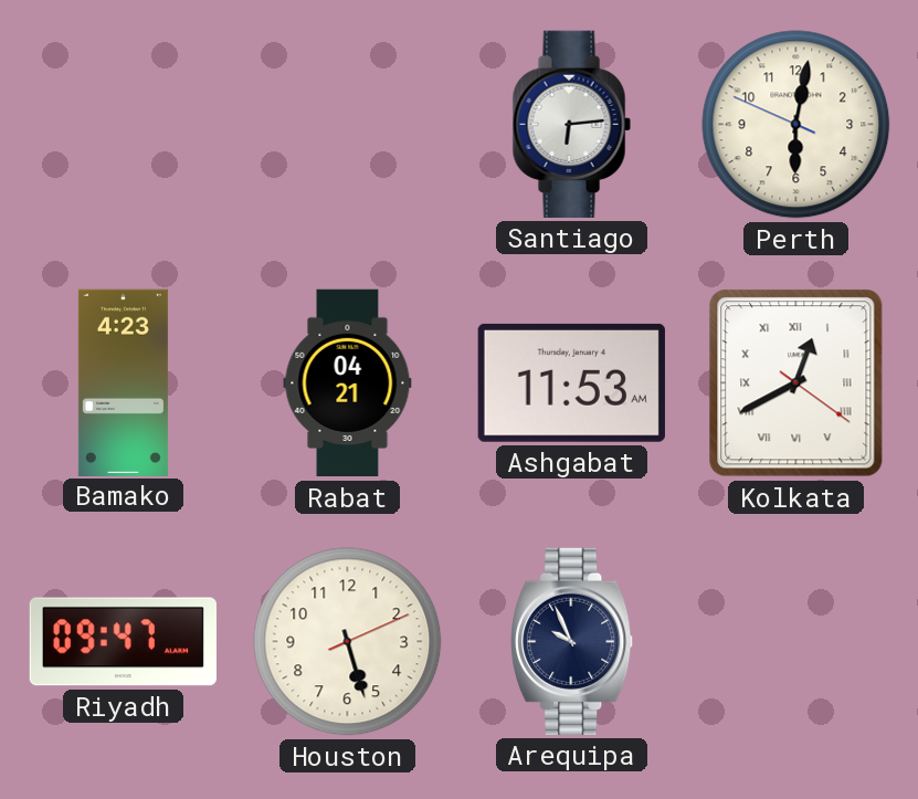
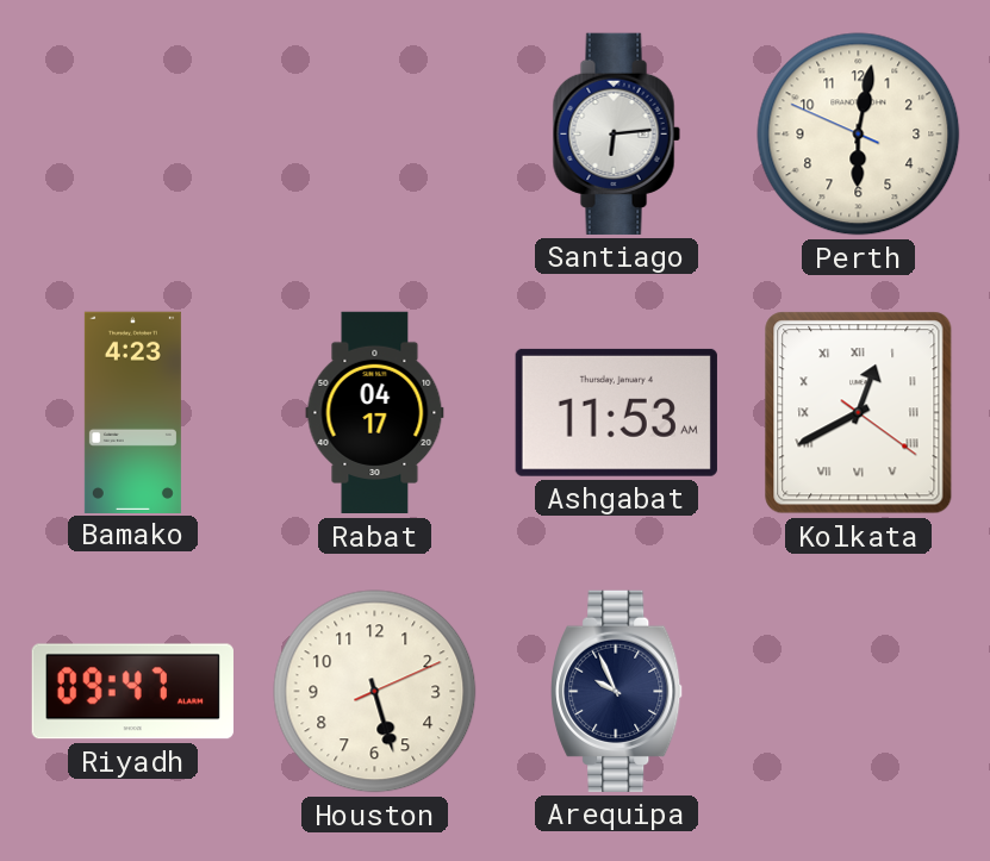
Rabat: 04:21 -> 04:17
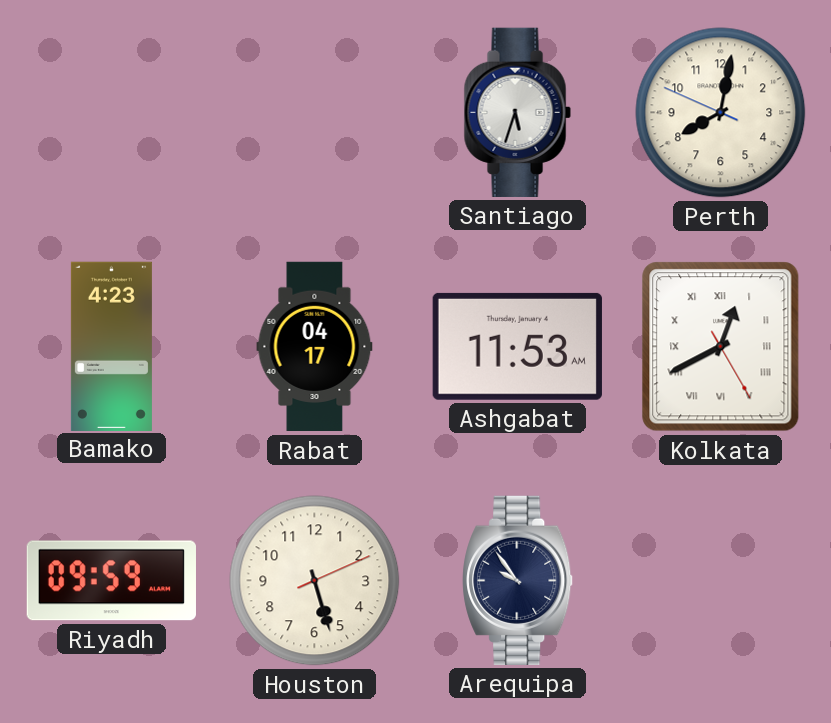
Santiago: 6:14 -> 5:33
Perth: 6:01 -> 8:01
Kolkata: 12:40:21 -> 12:40:25
Riyadh: 09:47 -> 09:59
Arequipa: 9:56 -> 9:54
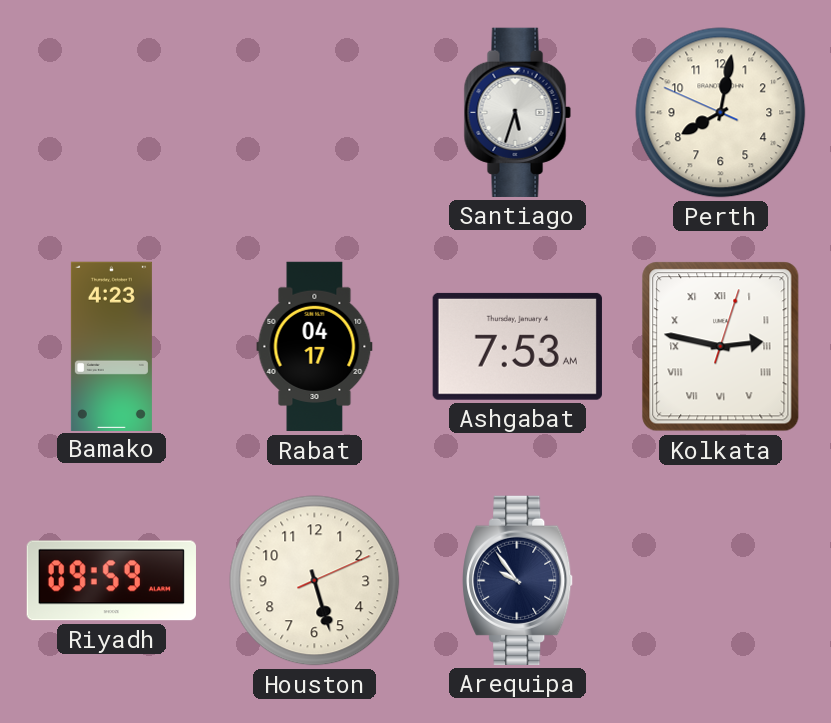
Ashgabat: 11:53 -> 7:53
Kolkata: 12:40 -> 2:47
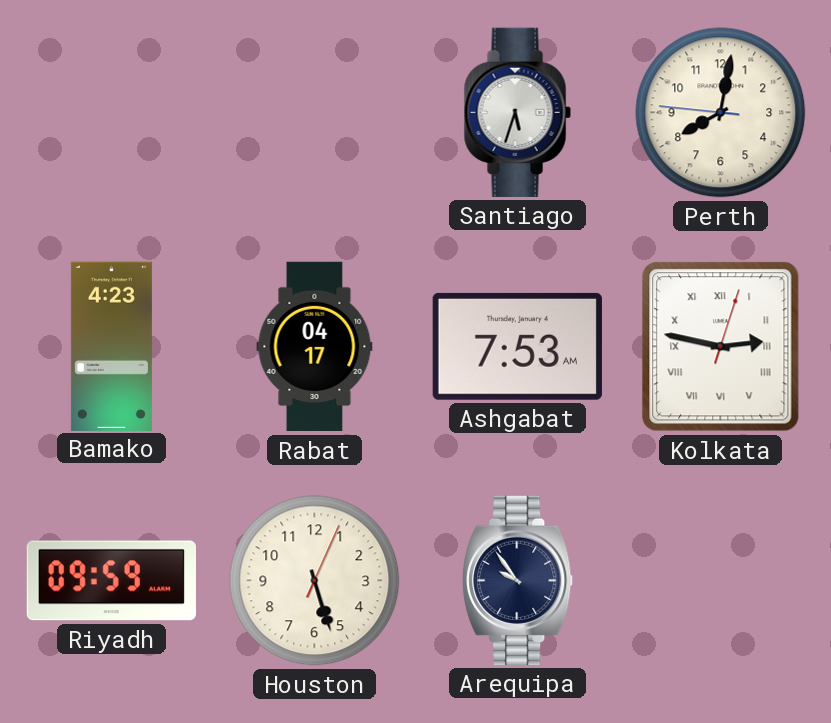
Perth: 8:01:49 -> 8:01:46
Houston: 5:27:11 -> 5:27:04
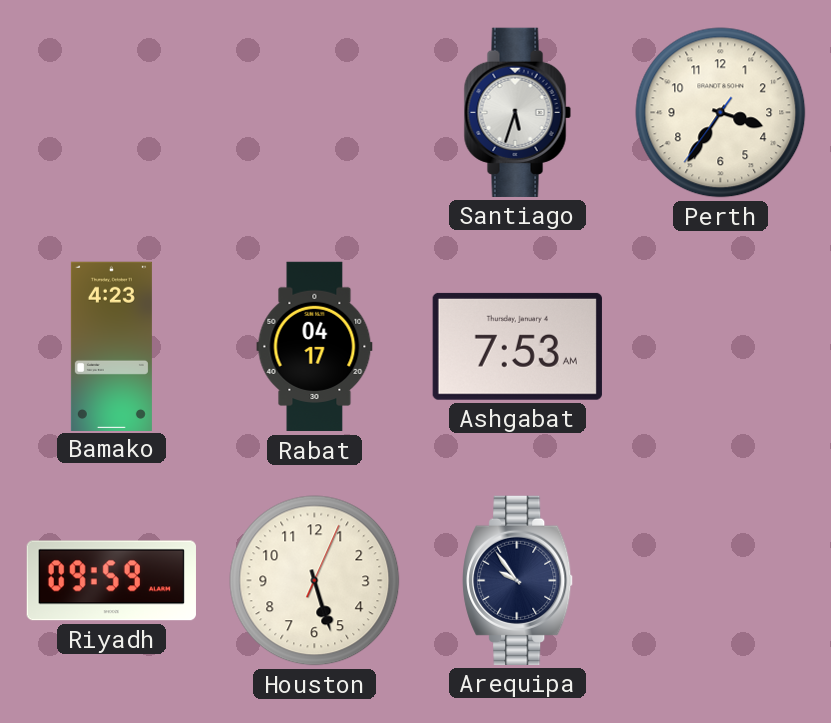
Perth: 8:01 -> 3:35
Kolkata: 2:47 -> none
